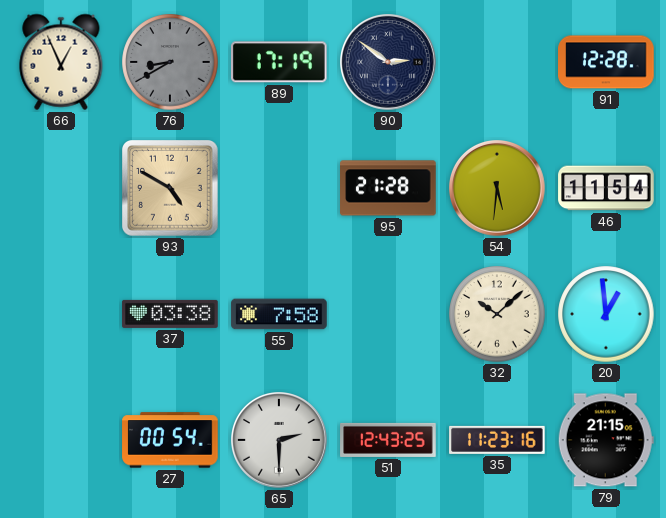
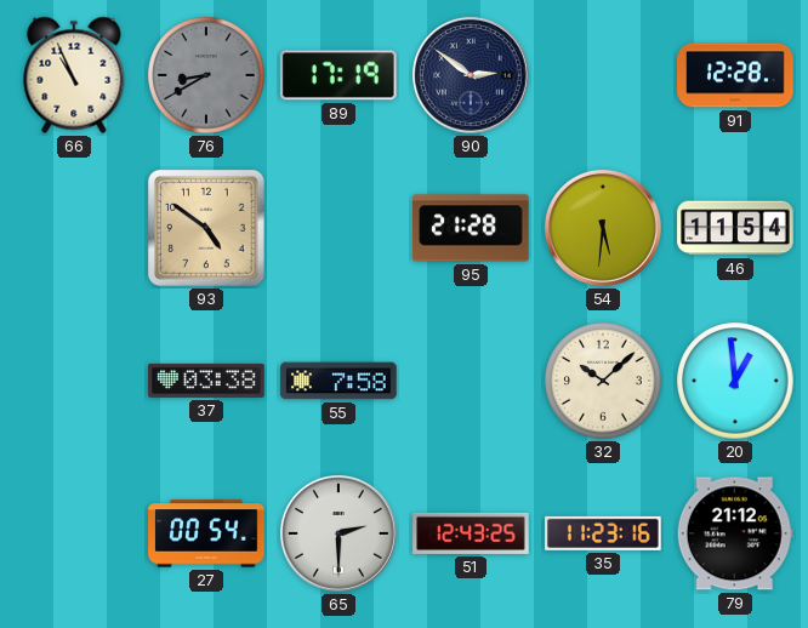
66: 12:56 -> 10:56
93: 4:50 -> 4:51
79: 21:15 -> 21:12
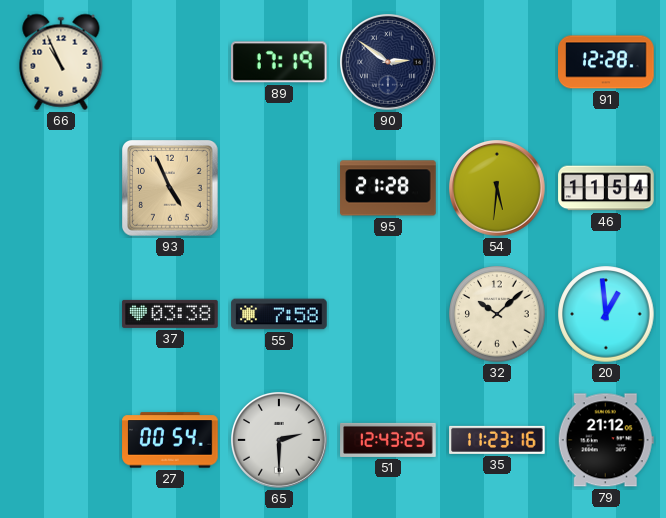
76: 8:40 -> none
93: 4:51 -> 4:56
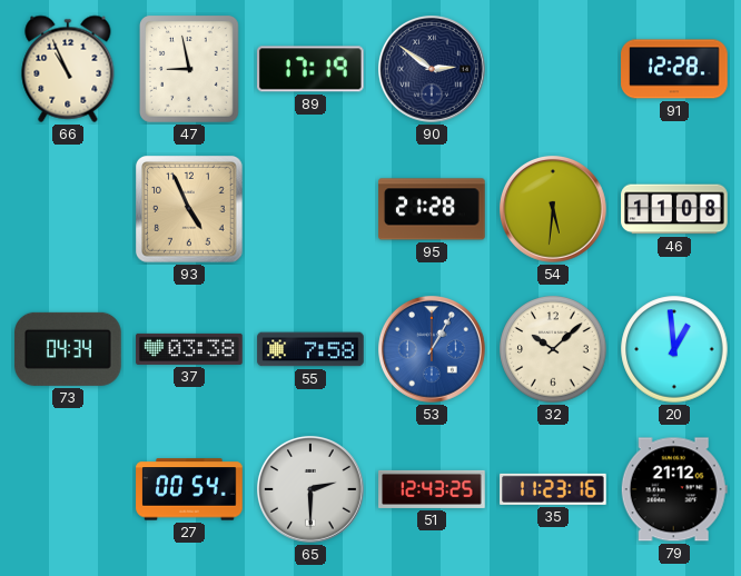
47: none -> 8:58
46: 11:54 -> 11:08
73: none -> 04:34
53: none -> 1:05
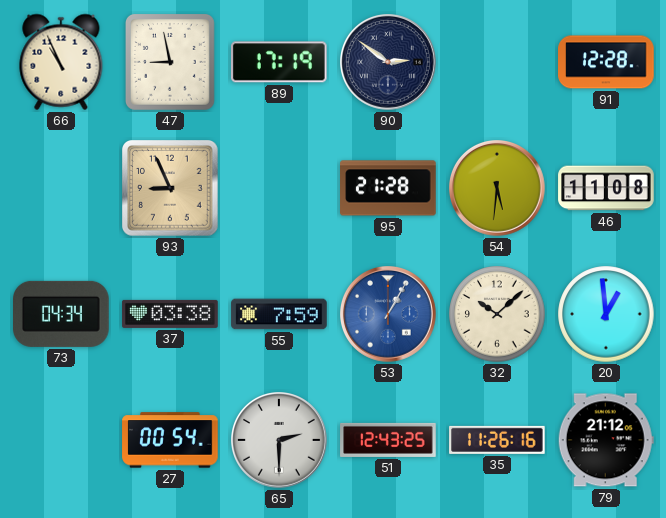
93: 4:56 -> 8:56
55: 7:58 -> 7:59
35: 11:23 -> 11:26
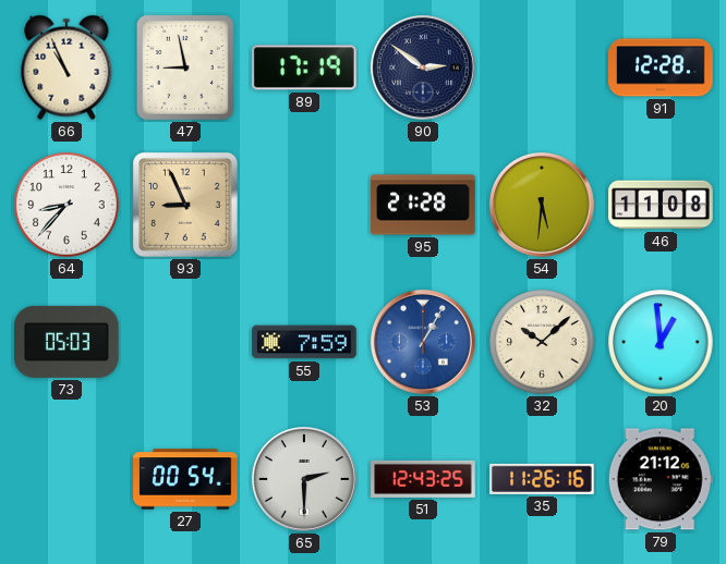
64: none -> 8:37
73: 04:34 -> 05:03
37: 03:38 -> none
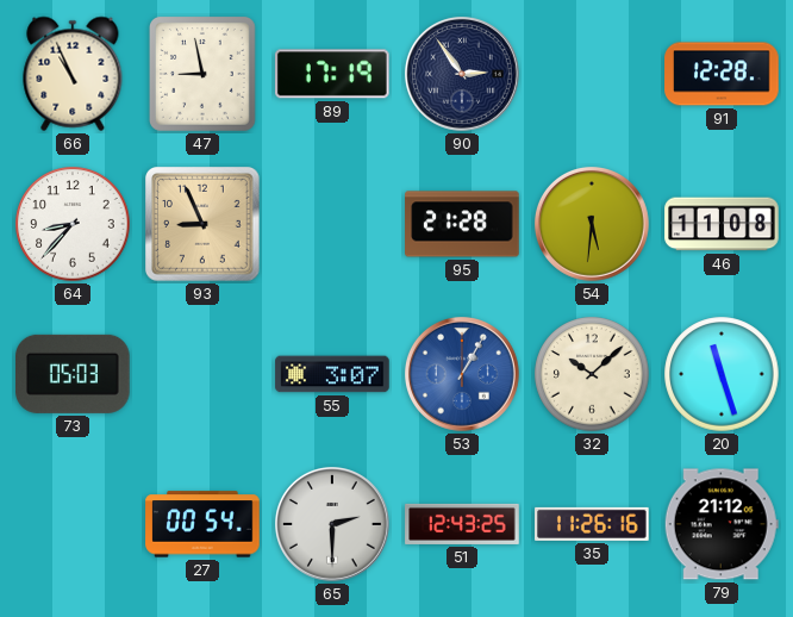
90: 2:51 -> 2:54
55: 7:59 -> 3:07
20: 12:59 -> 11:27
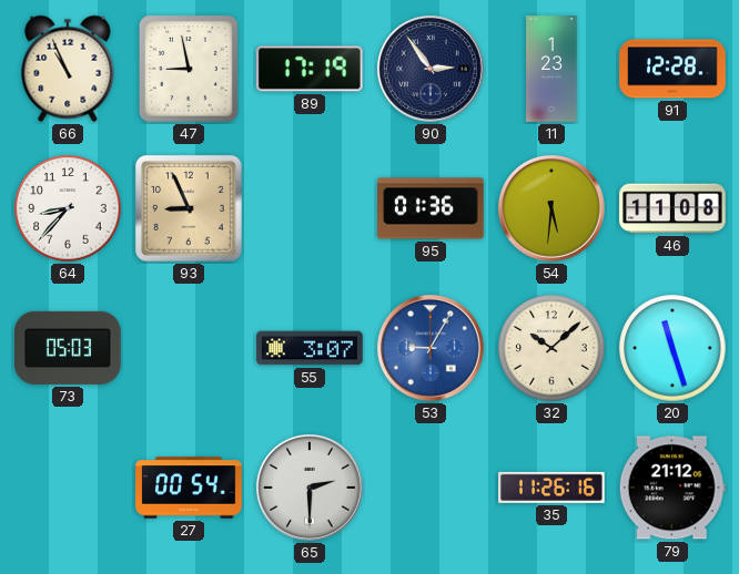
11: none -> 1:23
95: 21:28 -> 01:36
53: 1:05 -> 9:05
51: 12:43 -> none
